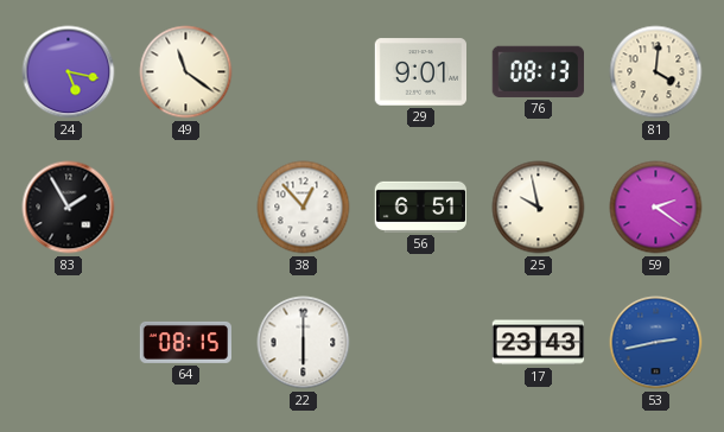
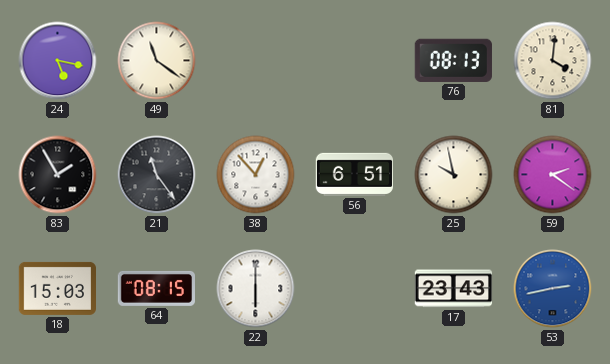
29: 9:01 -> none
21: none -> 11:24
18: none -> 15:03
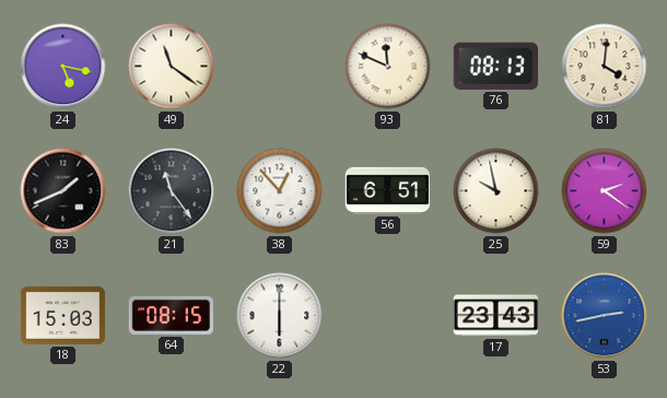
93: none -> 11:49
83: 1:55 -> 1:41
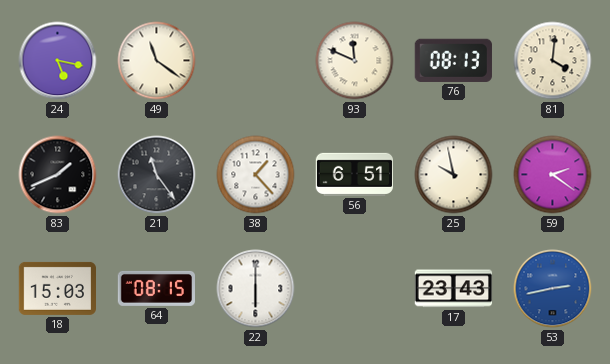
38: 12:53 -> 1:23
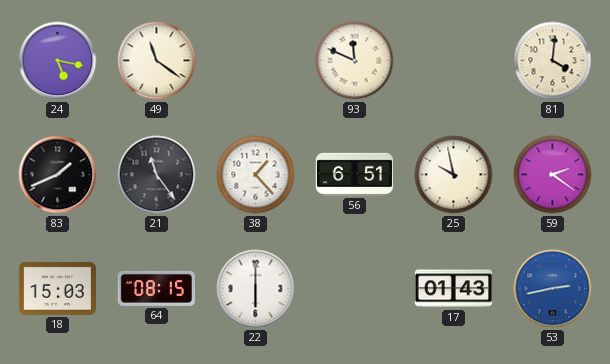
76: 08:13 -> none
17: 23:43 -> 01:43
